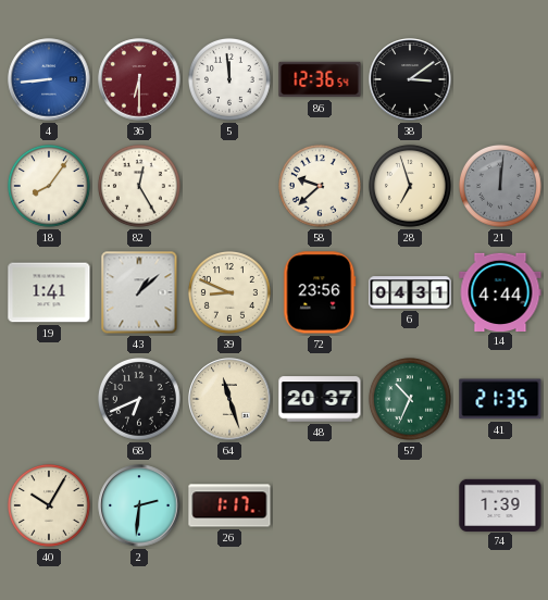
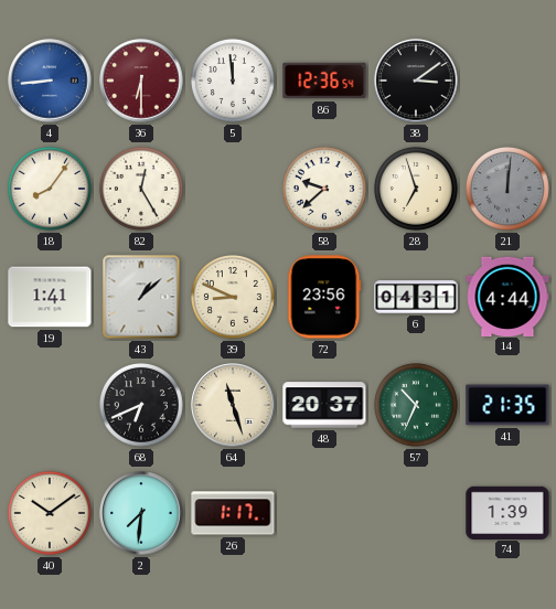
40: 10:05 -> 10:09
2: 2:31 -> 7:31
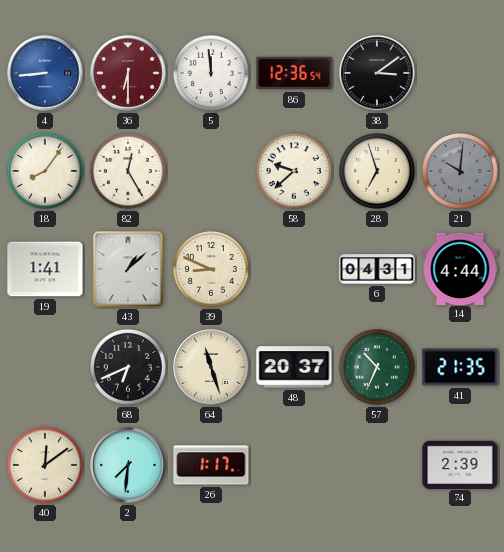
21: 12:01 -> 10:01
72: 23:56 -> none
40: 10:09 -> 12:09
74: 1:39 -> 2:39
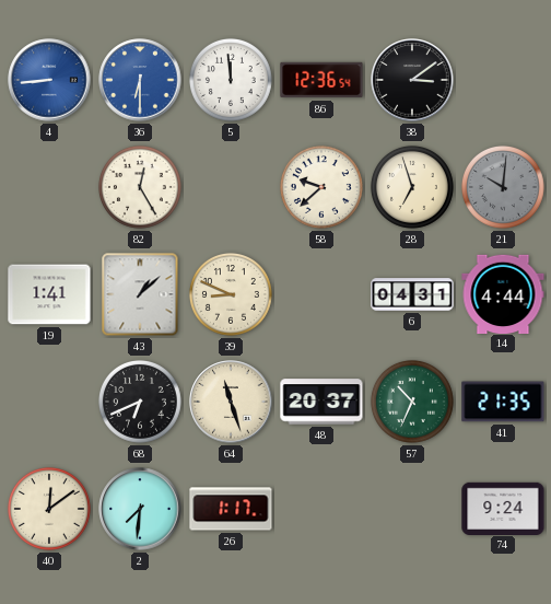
36 dial: burgundy -> blue
18: 8:06 -> none
74: 2:39 -> 9:24
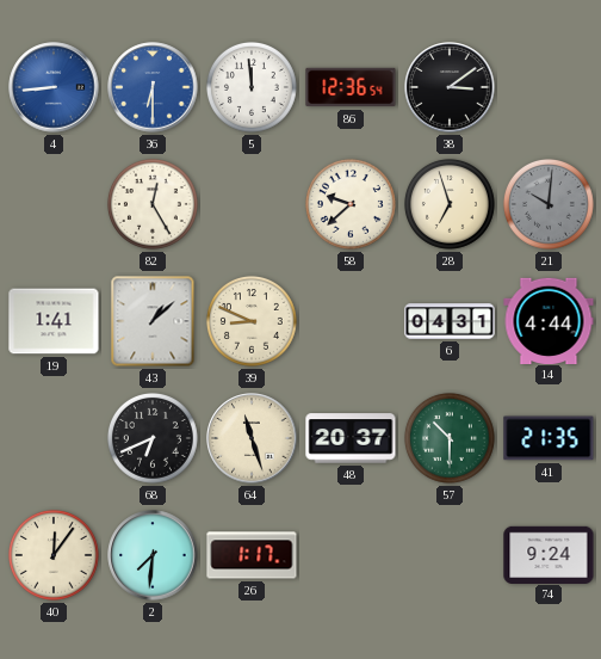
57: 10:34 -> 10:30
40: 12:09 -> 12:06
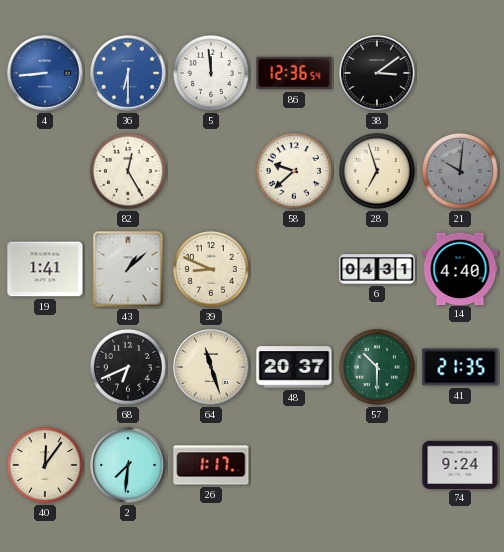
14: 4:44 -> 4:40
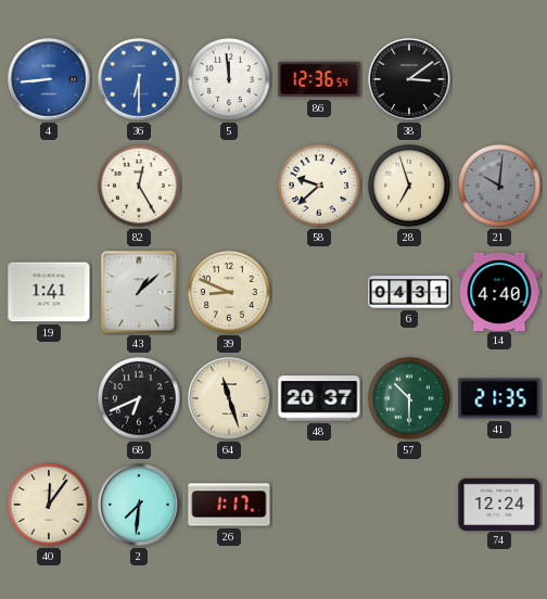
74: 9:24 -> 12:24
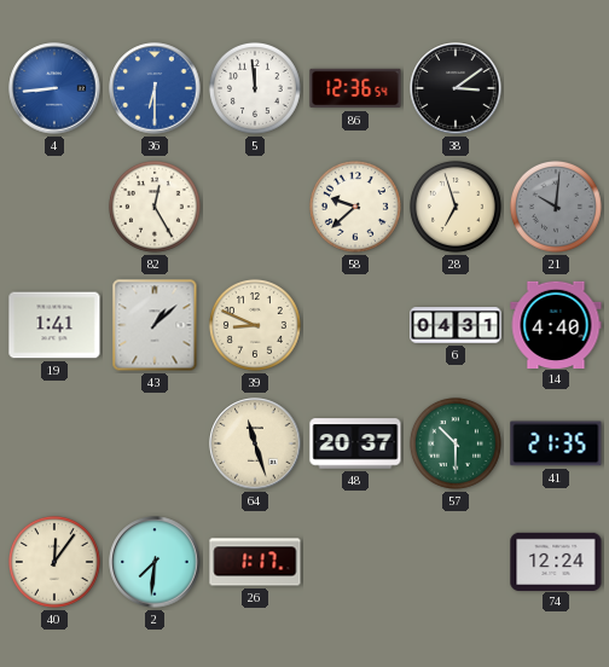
68: 6:41 -> none
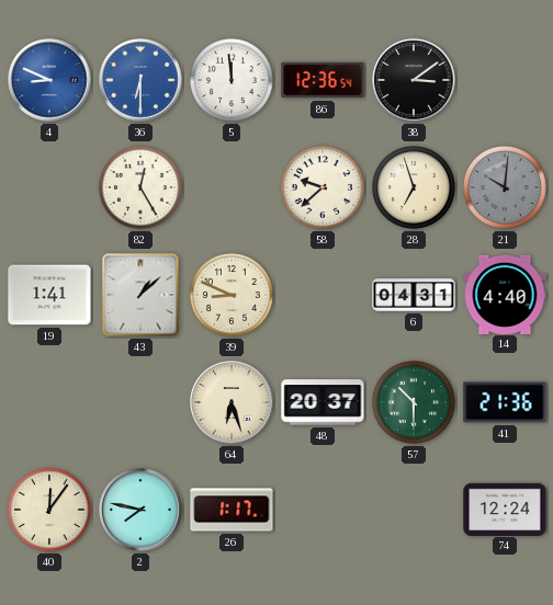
4: 8:44 -> 8:49
64: 11:27 -> 6:27
41: 21:35 -> 21:36
2: 7:31 -> 7:47
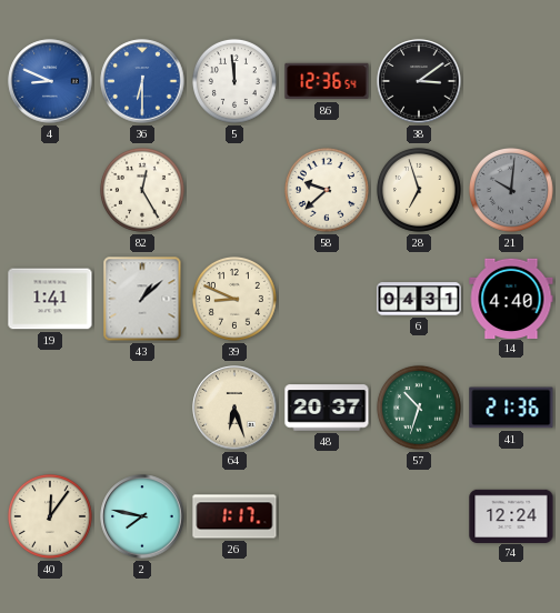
57: 10:30 -> 10:33
